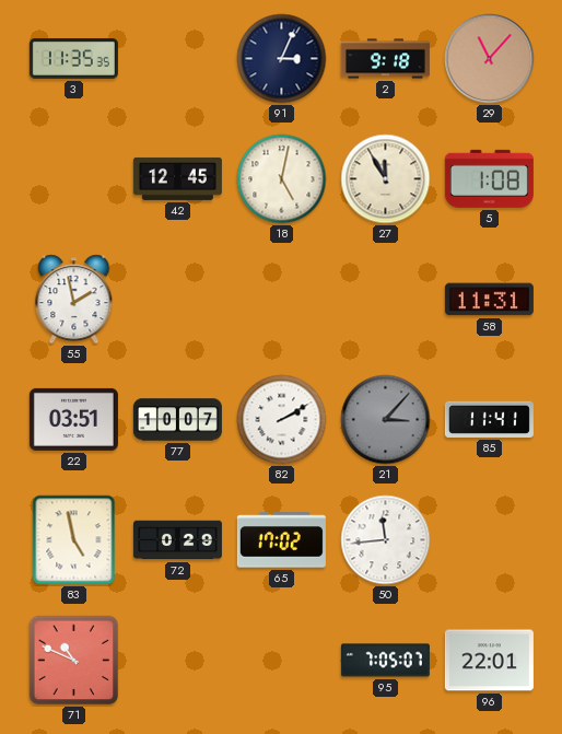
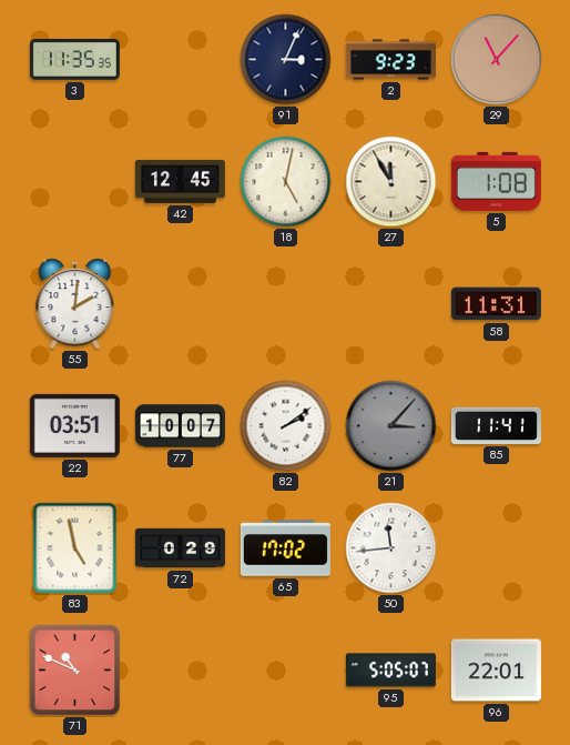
2: 9:18 -> 9:23
55: 1:58 -> 2:01
82: 2:10 -> 2:09
95: 7:05 -> 5:05
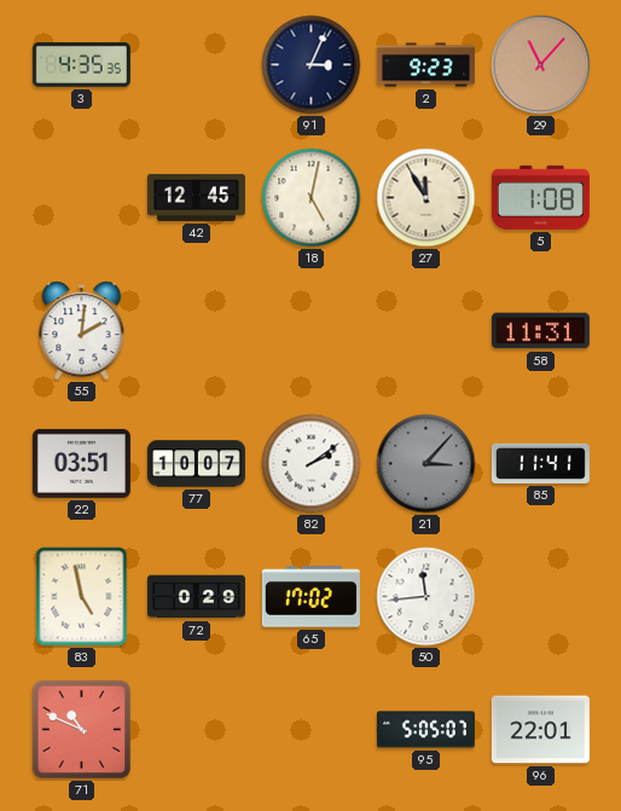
3: 11:35 -> 4:35
